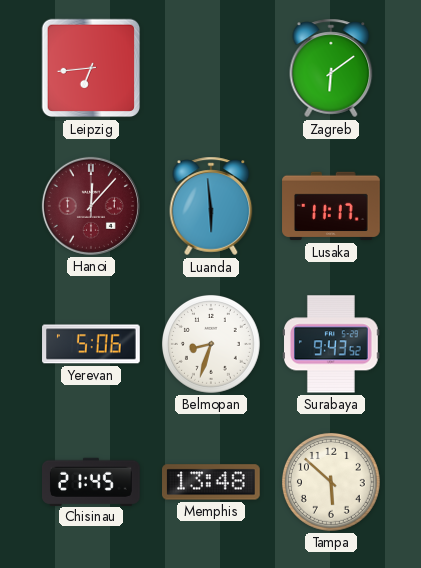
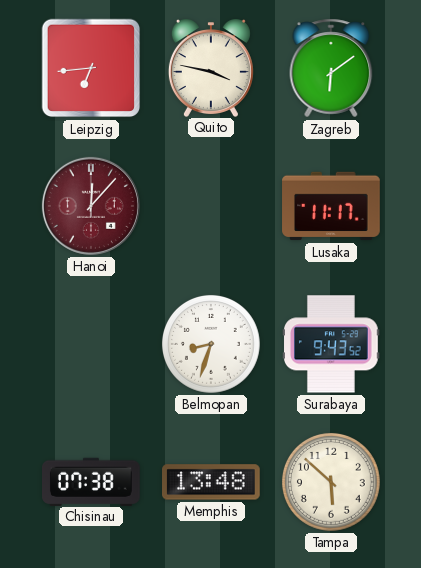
Quito: none -> 3:47
Luanda: 5:59 -> none
Yerevan: 5:06 -> none
Chisinau: 21:45 -> 07:38
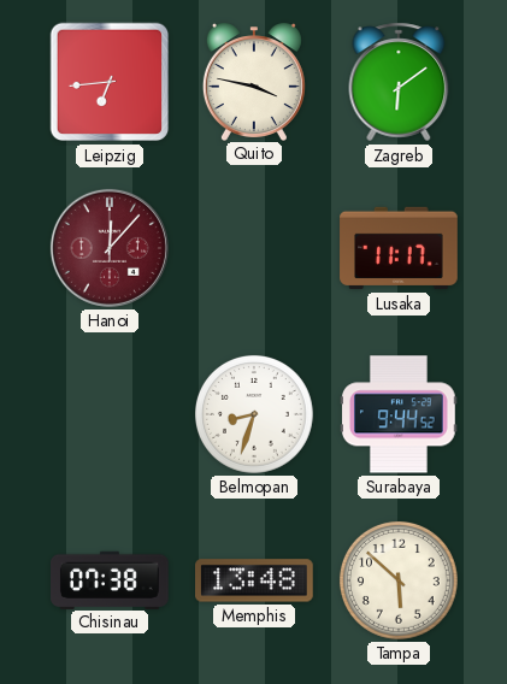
Surabaya: 9:43 -> 9:44
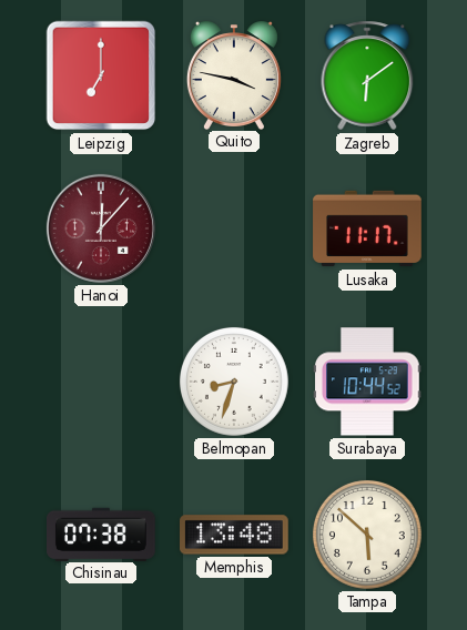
Leipzig: 6:44 -> 7:00
Surabaya: 9:44 -> 10:44
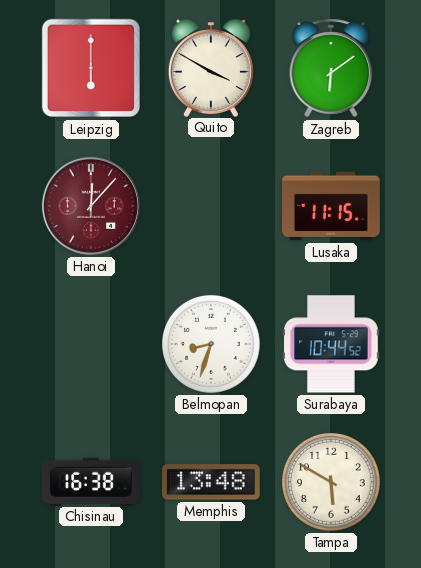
Leipzig: 7:00 -> 6:00
Quito: 3:47 -> 3:50
Lusaka: 11:17 -> 11:15
Chisinau: 07:38 -> 16:38
Tampa: 5:52 -> 5:50
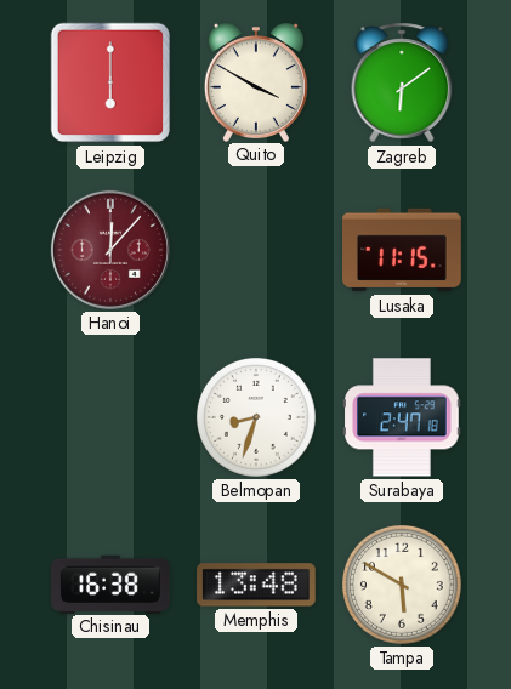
Surabaya: 10:44 -> 2:47
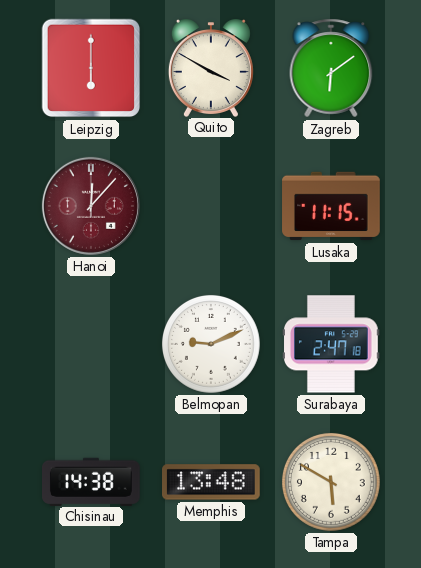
Belmopan: 8:33 -> 9:11
Chisinau: 16:38 -> 14:38
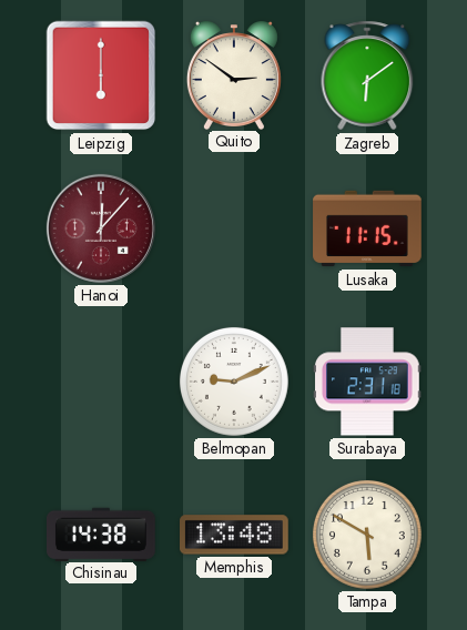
Quito: 3:50 -> 2:51
Surabaya: 2:47 -> 2:31
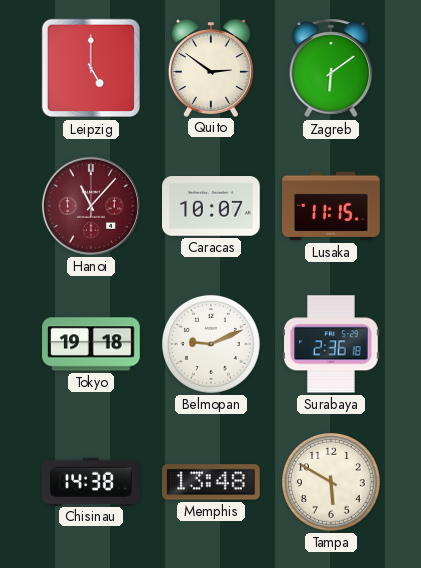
Leipzig: 6:00 -> 5:00
Hanoi: 12:07 -> 11:07
Caracas: none -> 10:07
Tokyo: none -> 19:18
Surabaya: 2:31 -> 2:36
